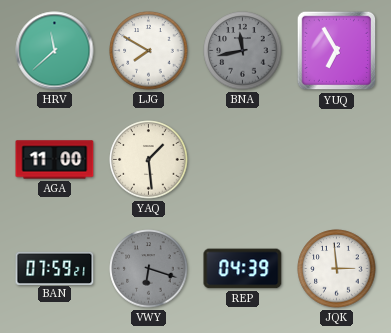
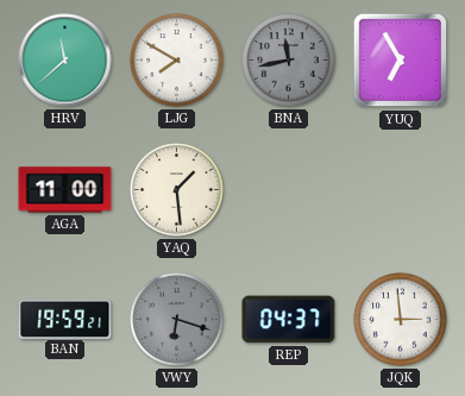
BAN: 07:59 -> 19:59
REP: 04:39 -> 04:37
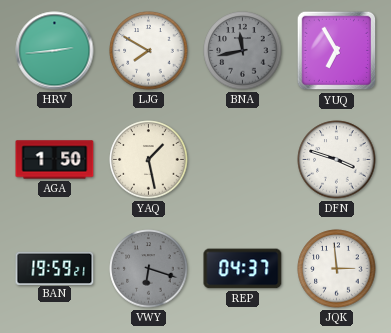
HRV: 11:38 -> 2:44
AGA: 11:00 -> 1:50
YAQ: 1:29 -> 1:28
DFN: none -> 3:48
